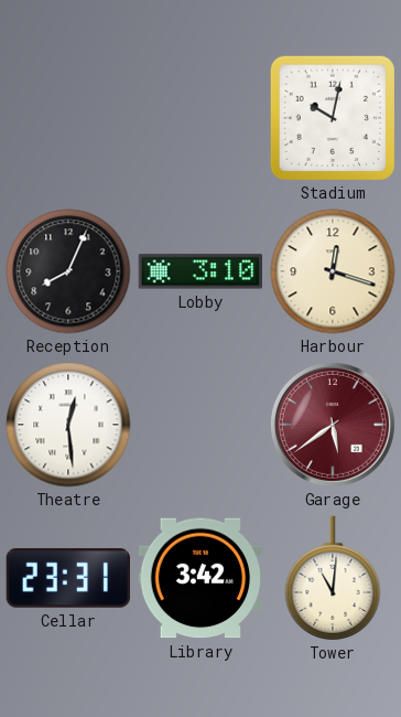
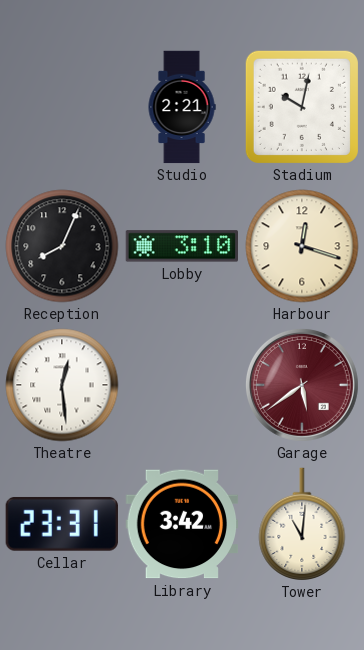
Studio: none -> 2:21
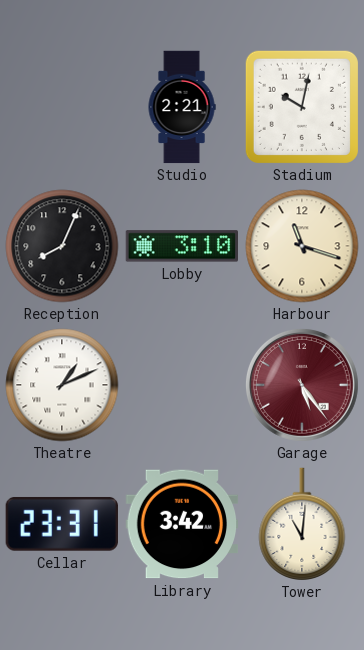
Harbour: 12:18 -> 11:18
Theatre: 12:29 -> 1:11
Garage: 5:39 -> 5:24
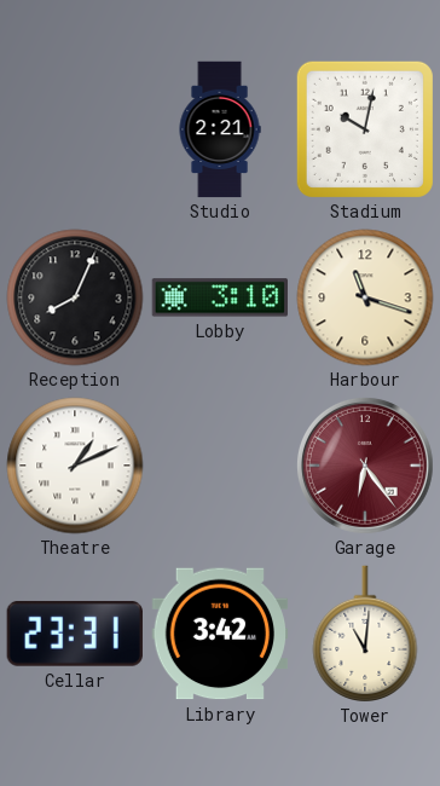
Garage: 5:24 -> 6:24
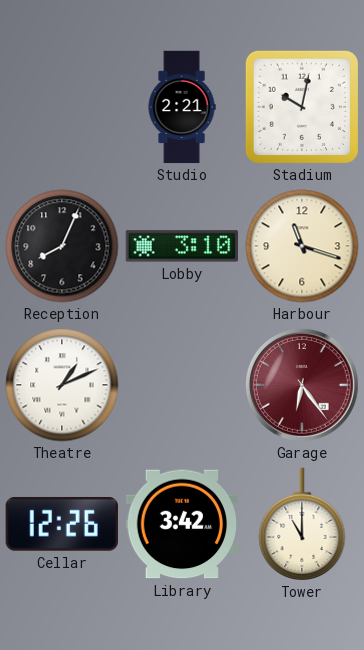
Cellar: 23:31 -> 12:26
Tower: 11:01 -> 11:00
